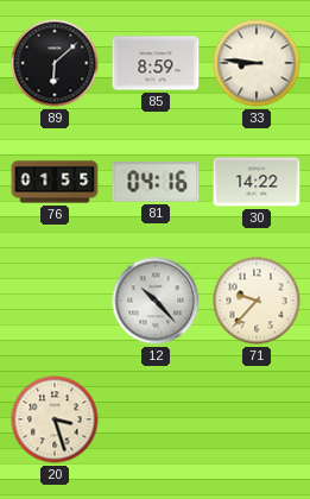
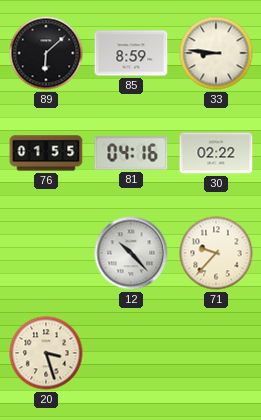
30: 14:22 -> 02:22
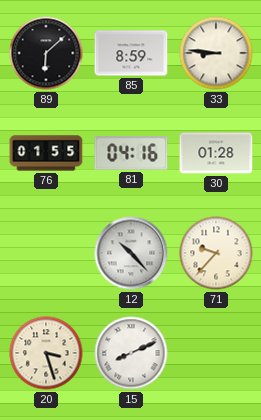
30: 02:22 -> 01:28
15: none -> 8:11
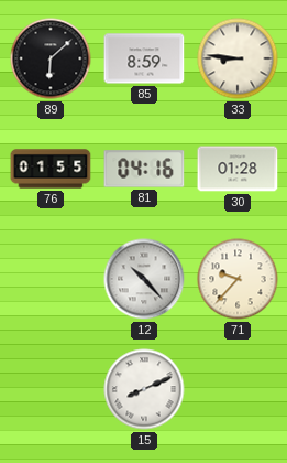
20: 3:27 -> none
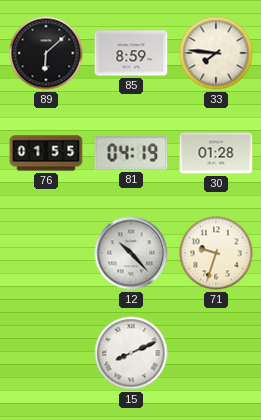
33: 8:46 -> 7:46
81: 04:16 -> 04:19
71: 9:37 -> 9:33
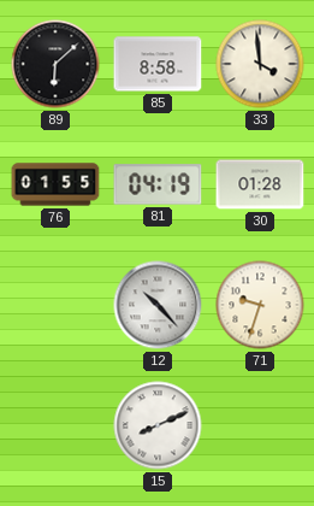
85: 8:59 -> 8:58
33: 7:46 -> 3:59
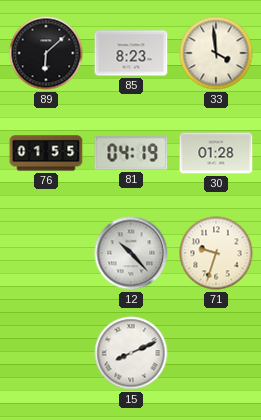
85: 8:58 -> 8:23
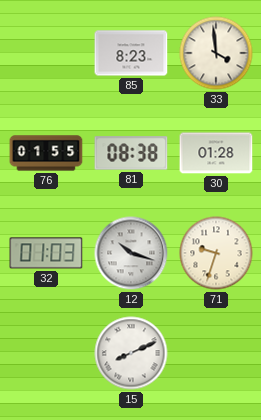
89: 6:08 -> none
81: 04:19 -> 08:38
32: none -> 01:03
12: 10:23 -> 10:18
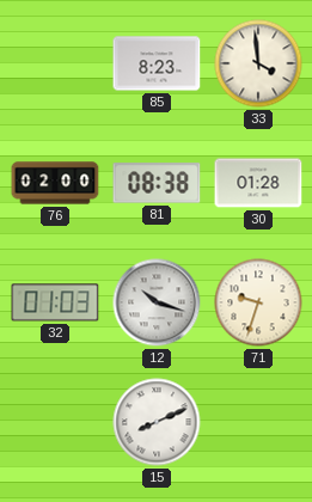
76: 01:55 -> 02:00
